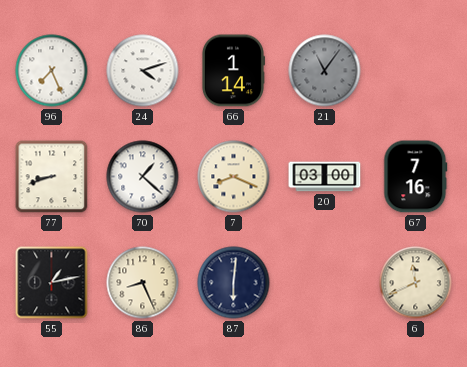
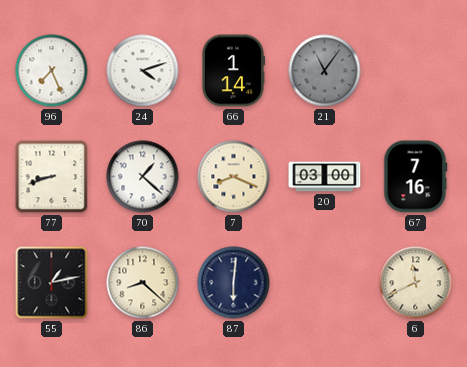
86: 8:26 -> 8:22
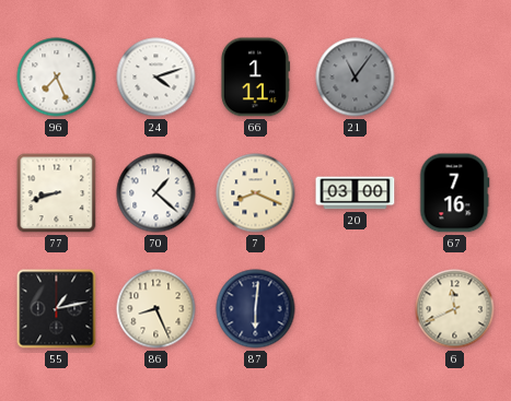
66: 1:14 -> 1:11
86: 8:22 -> 8:26
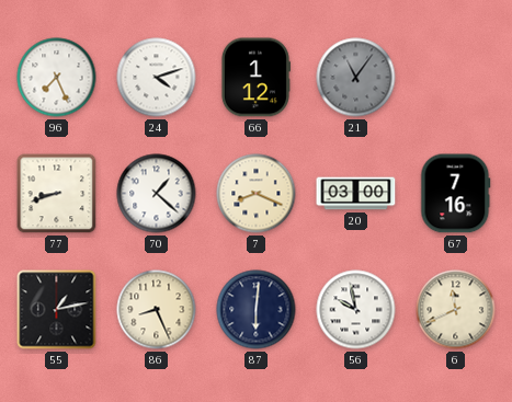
66: 1:11 -> 1:12
56: none -> 9:58
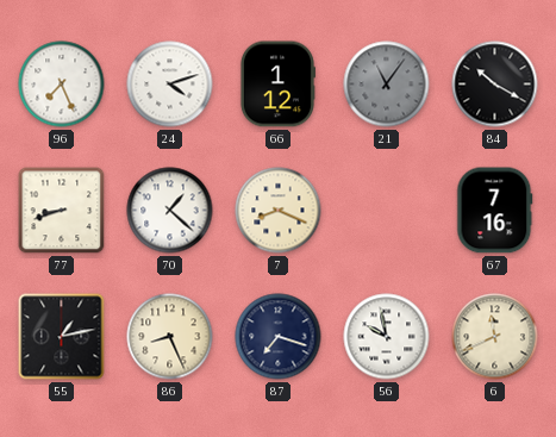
84: none -> 10:20
20: 03:00 -> none
87: 6:01 -> 7:18
